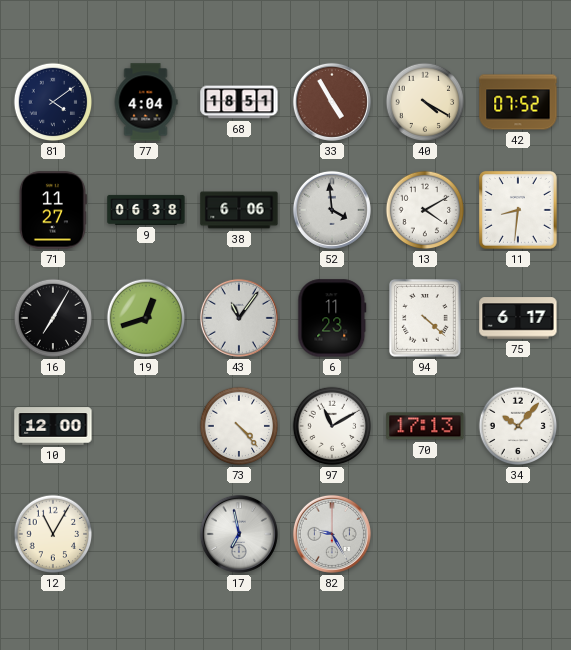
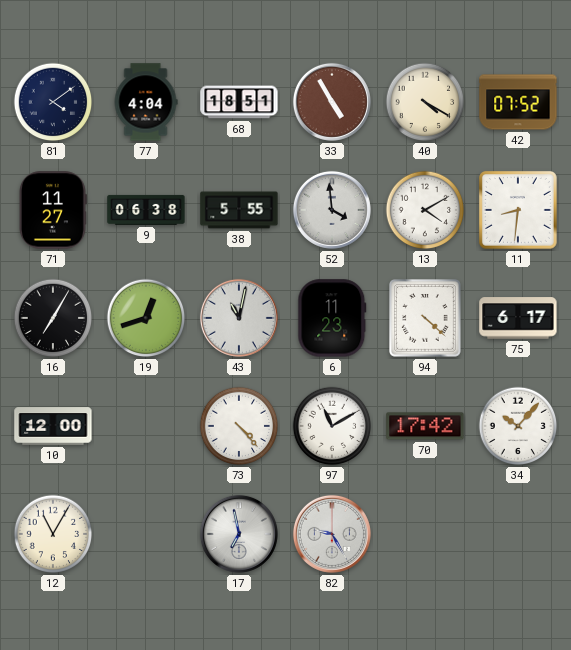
38: 6:06 -> 5:55
43: 11:06 -> 11:02
70: 17:13 -> 17:42
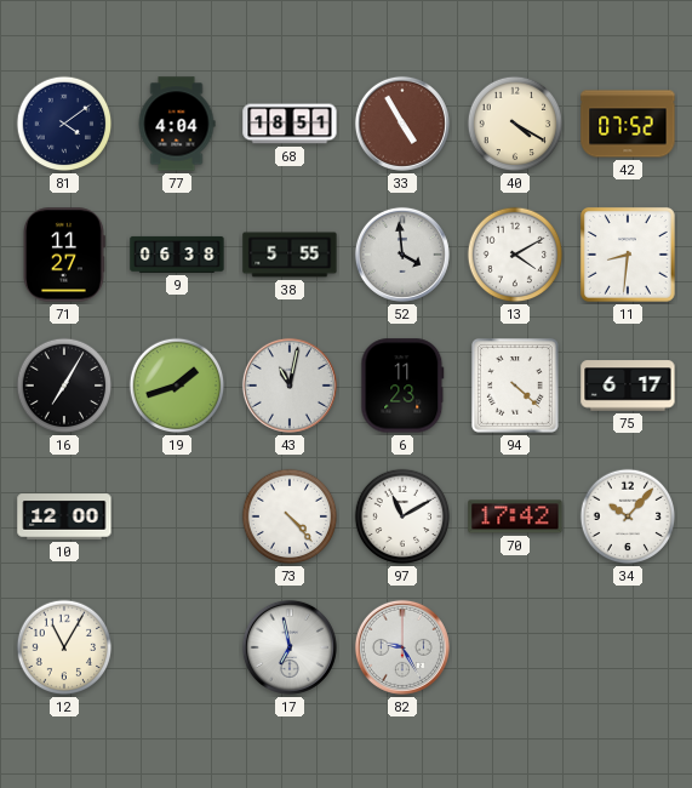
19: 12:42 -> 1:42
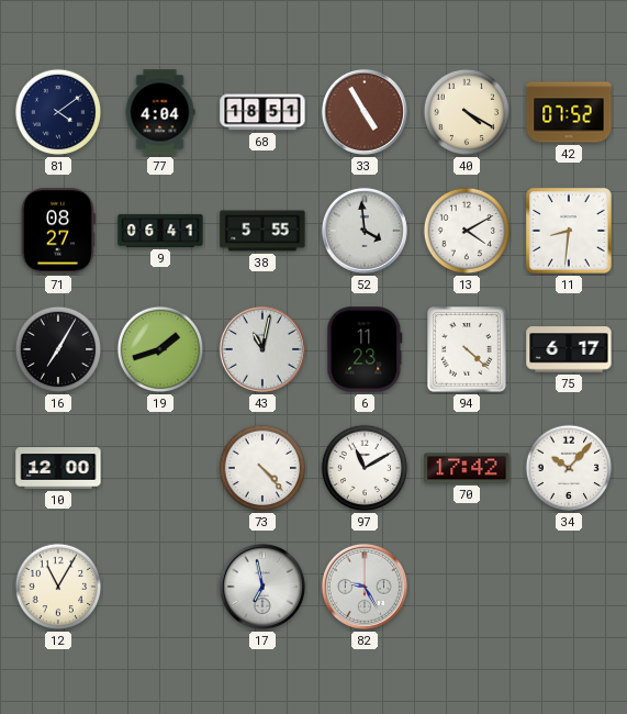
71: 11:27 -> 08:27
9: 06:38 -> 06:41
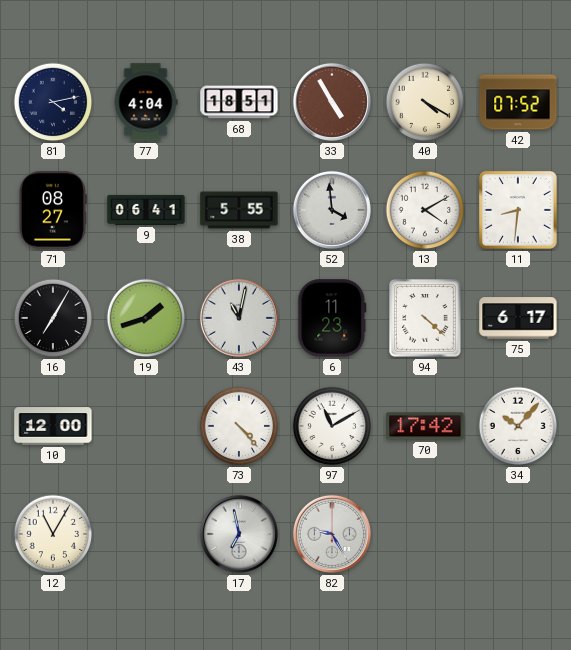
81: 4:09 -> 4:13
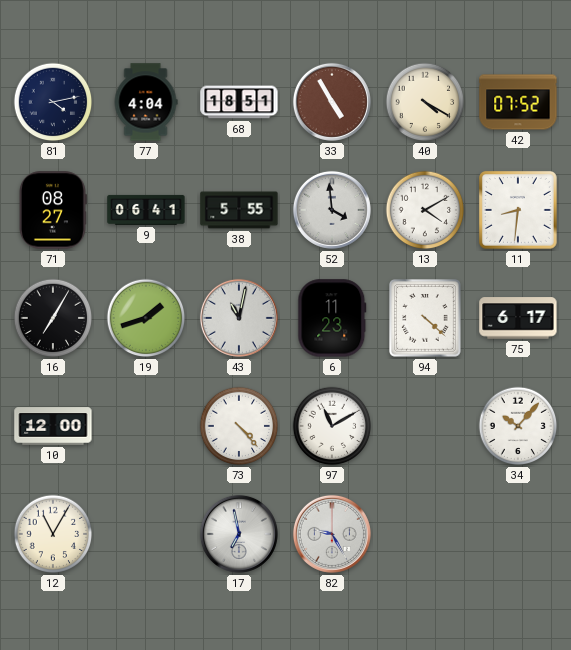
70: 17:42 -> none
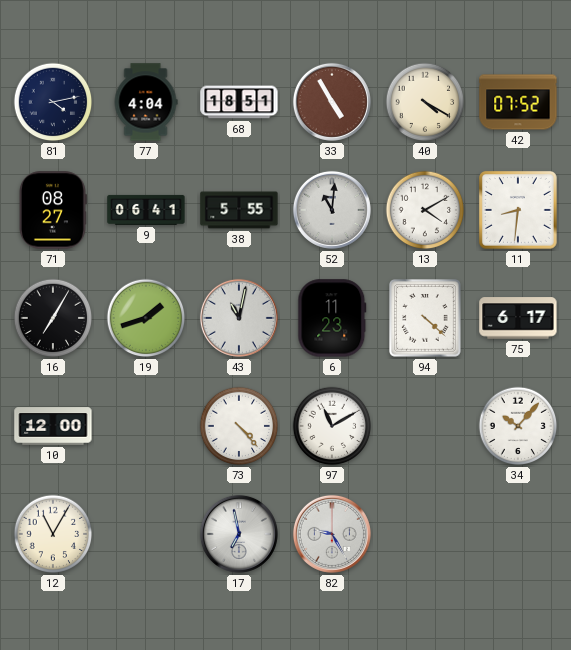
52: 3:59 -> 11:01
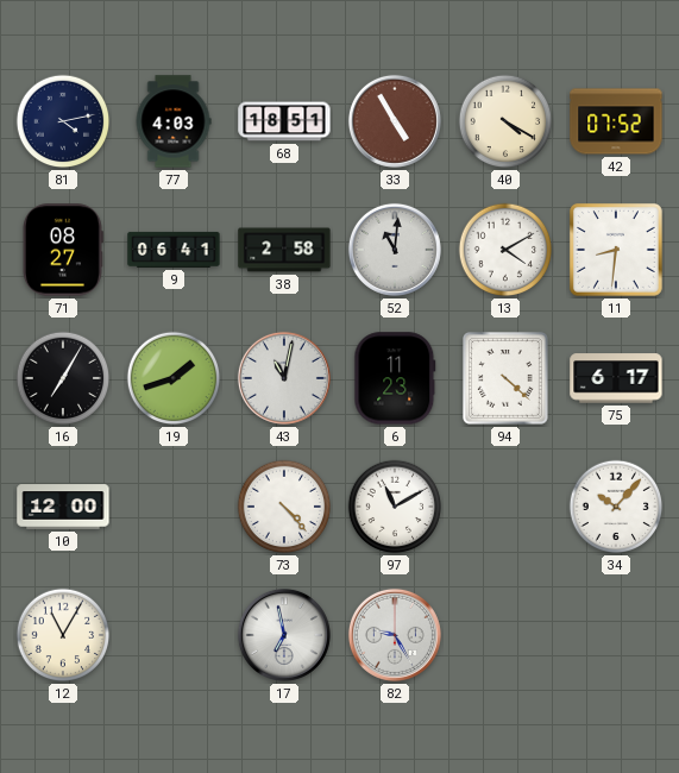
77: 4:04 -> 4:03
38: 5:55 -> 2:58
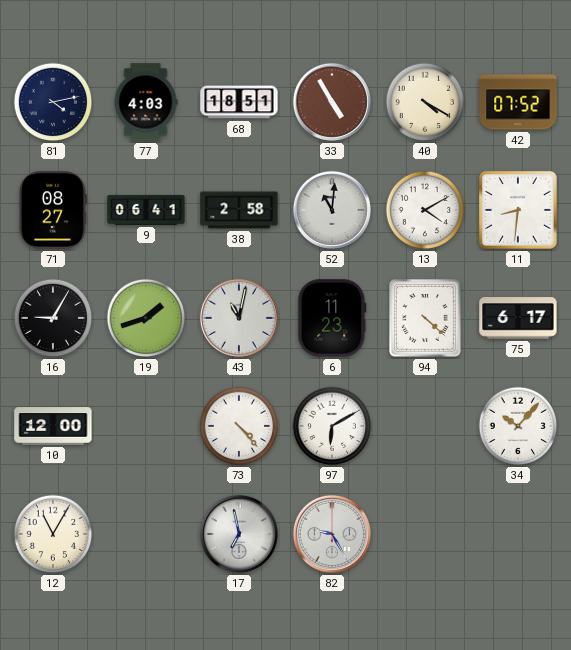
16: 7:05 -> 9:05
97: 11:10 -> 6:10
